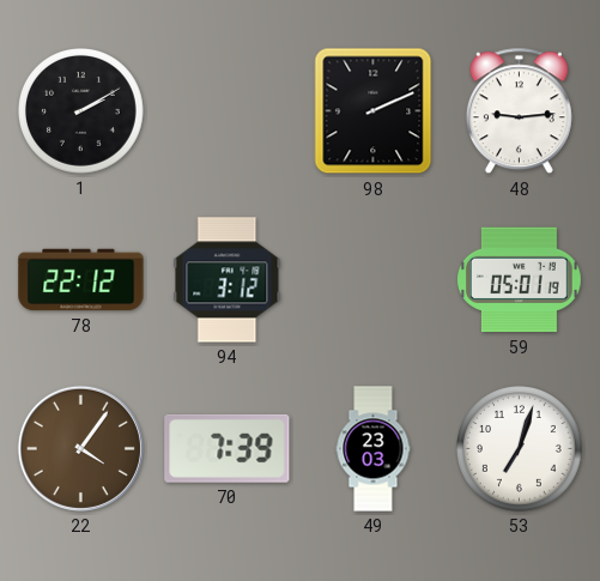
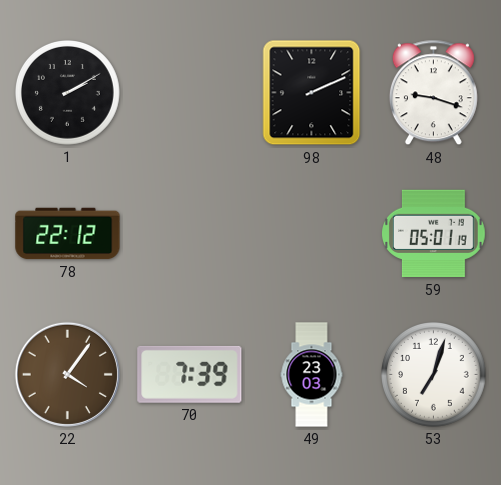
48: 9:14 -> 9:18
94: 3:12 -> none
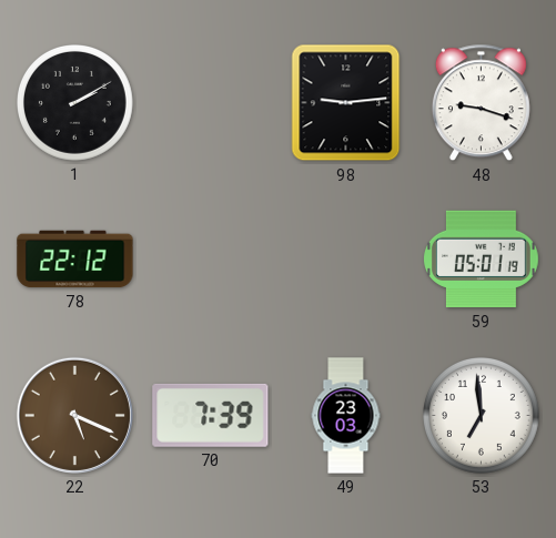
98: 2:11 -> 9:14
22: 4:06 -> 5:19
53: 7:03 -> 6:59
